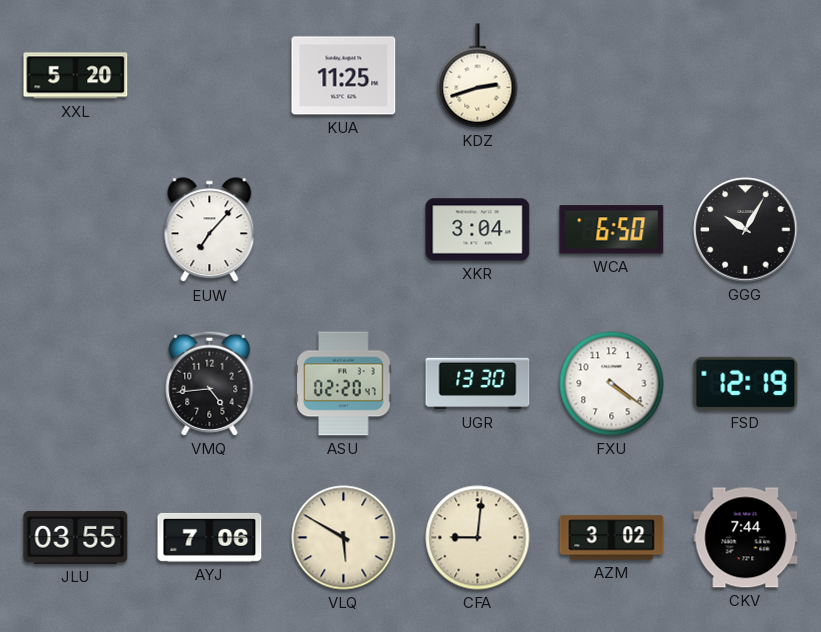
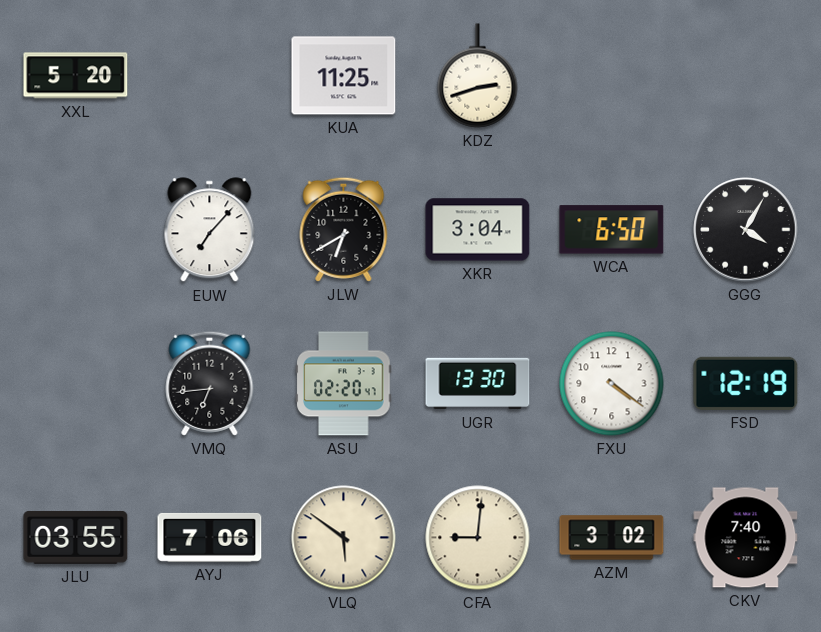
JLW: none -> 6:40
GGG: 10:05 -> 4:05
VMQ: 4:44 -> 6:44
VLQ: 5:50 -> 5:51
CKV: 7:44 -> 7:40
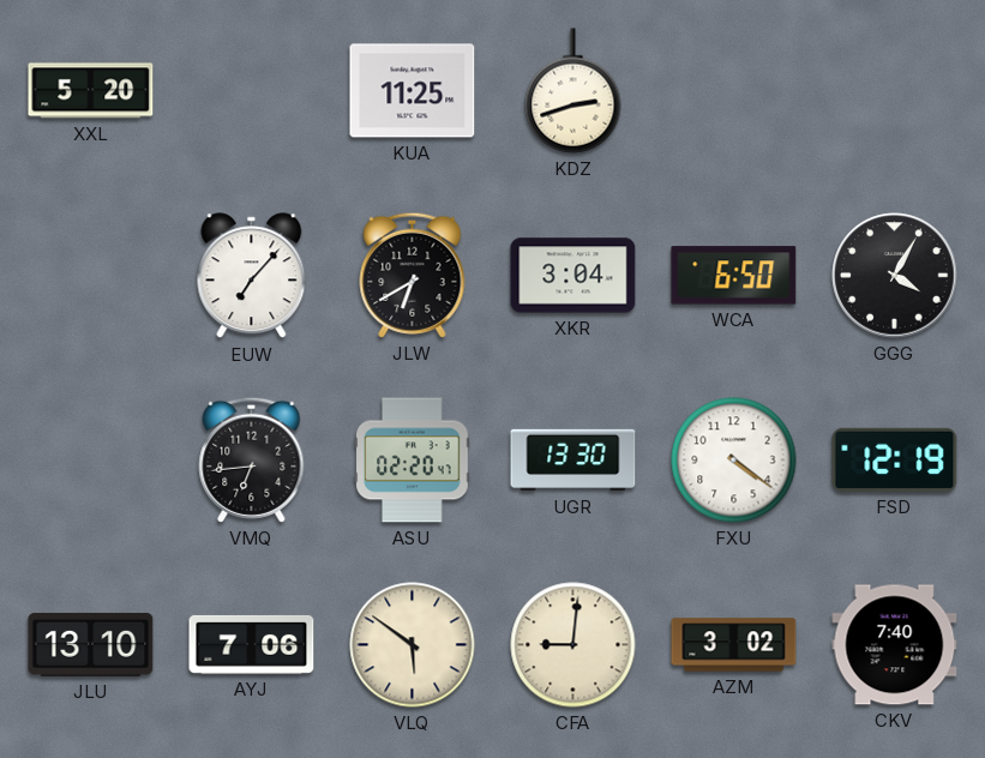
JLU: 03:55 -> 13:10
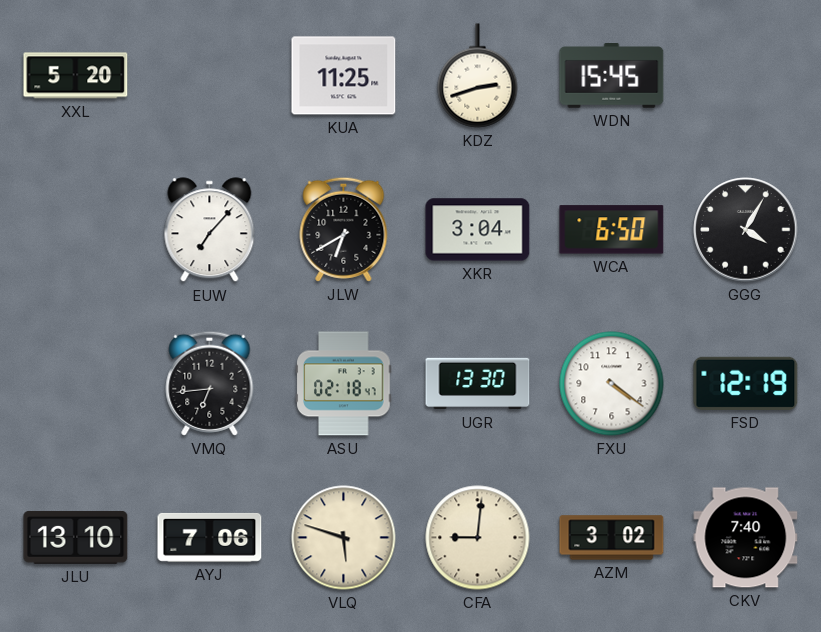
WDN: none -> 15:45
ASU: 02:20 -> 02:18
VLQ: 5:51 -> 5:48
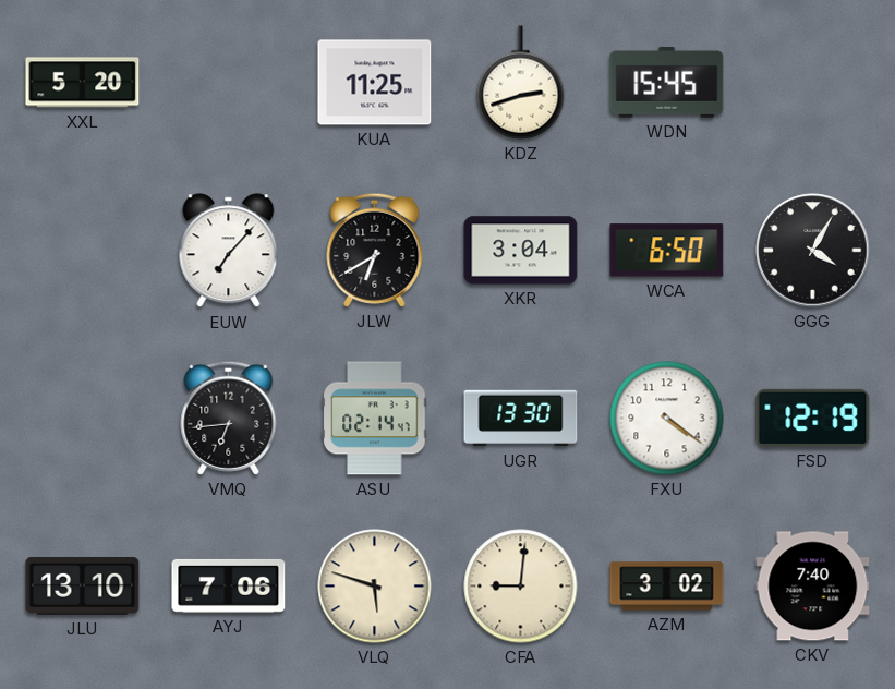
ASU: 02:18 -> 02:14
